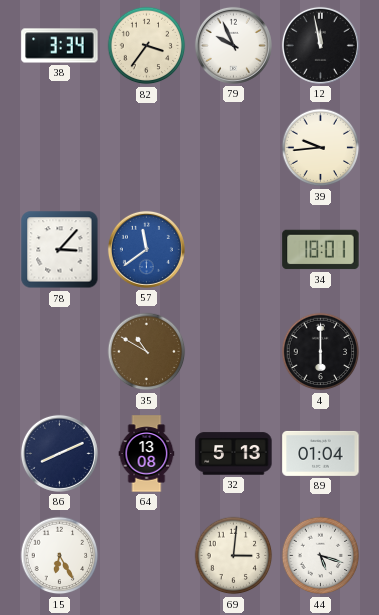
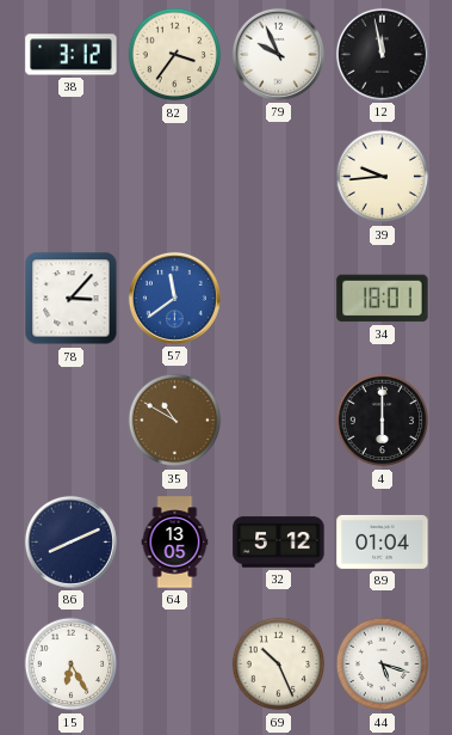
38: 3:34 -> 3:12
64: 13:08 -> 13:05
32: 5:13 -> 5:12
69: 3:01 -> 10:26
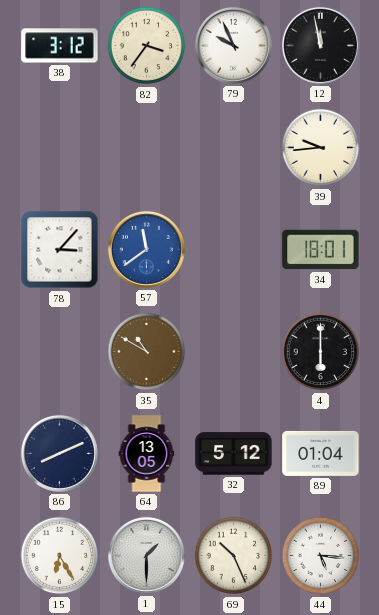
1: none -> 1:30
44: 5:18 -> 5:16
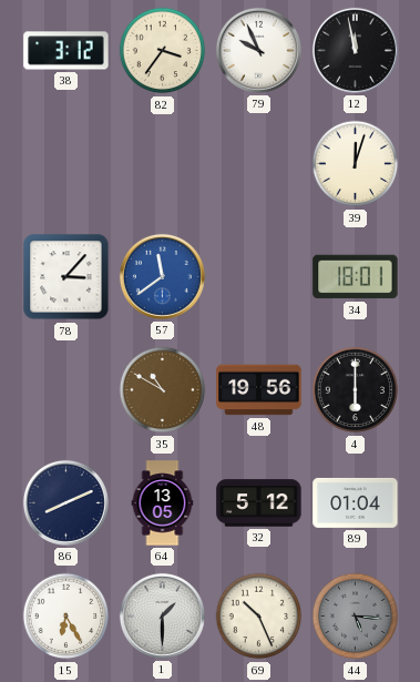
39: 9:44 -> 12:03
48: none -> 19:56
44 dial: white -> grey
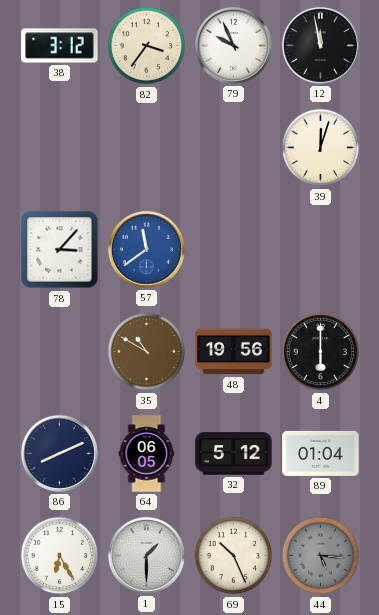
34: 18:01 -> none
64: 13:05 -> 06:05
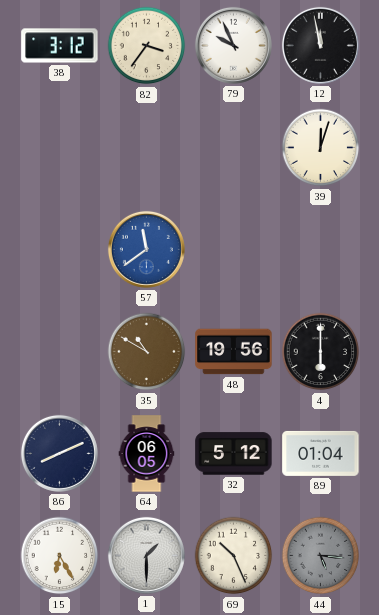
78: 3:07 -> none
